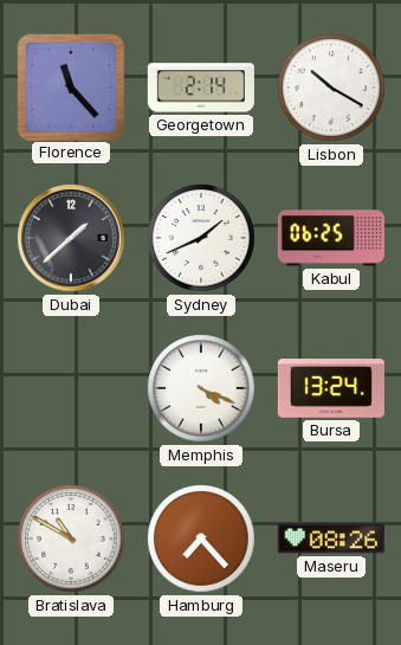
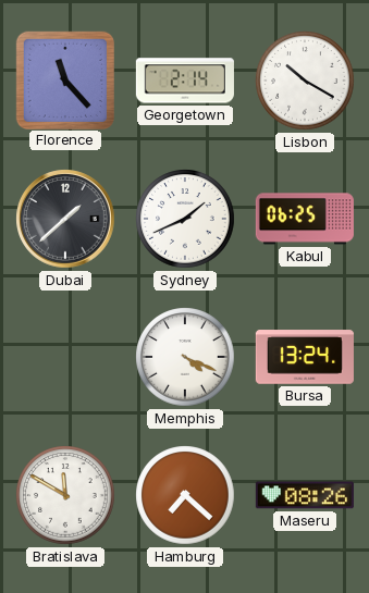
Bratislava: 10:50 -> 11:50
Hamburg: 7:23 -> 7:22
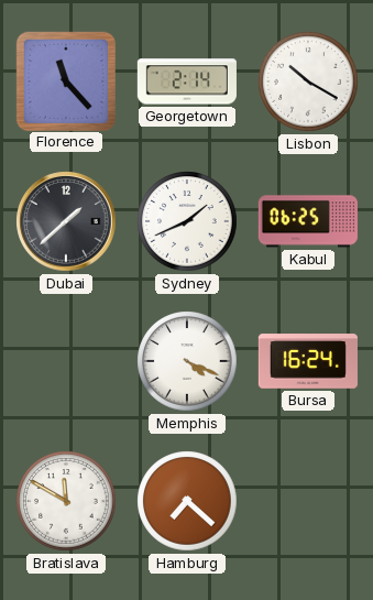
Bursa: 13:24 -> 16:24
Maseru: 08:26 -> none
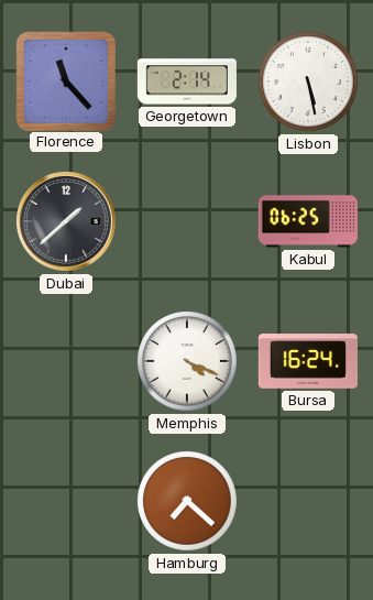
Lisbon: 10:20 -> 5:28
Sydney: 1:41 -> none
Bratislava: 11:50 -> none
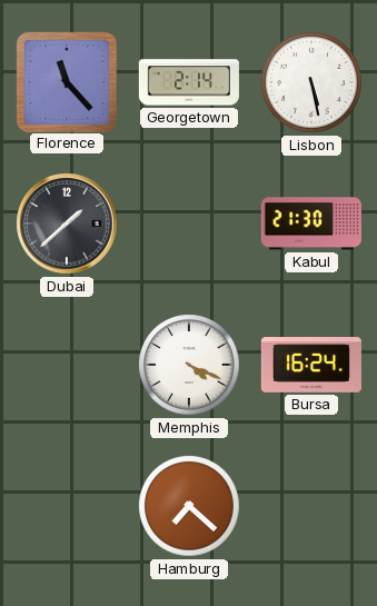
Kabul: 06:25 -> 21:30
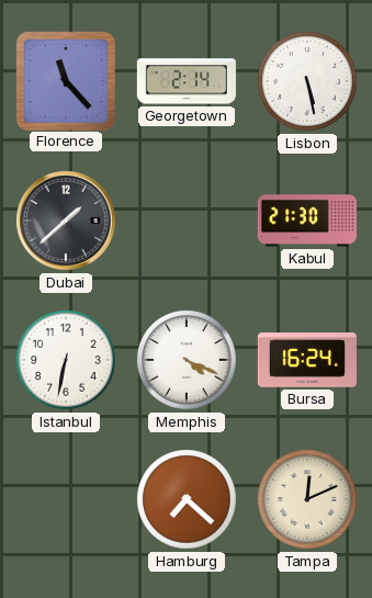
Istanbul: none -> 6:32
Tampa: none -> 12:11
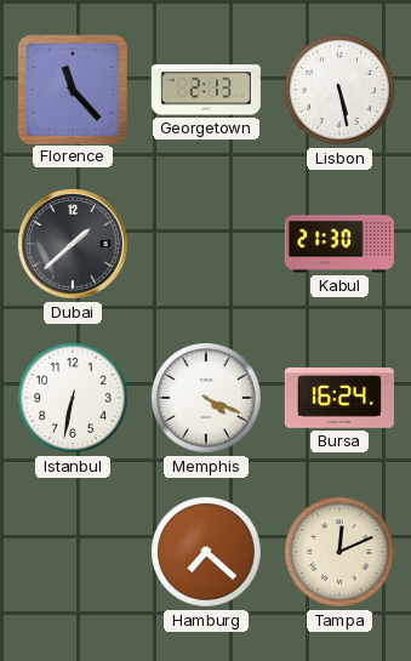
Georgetown: 2:14 -> 2:13
